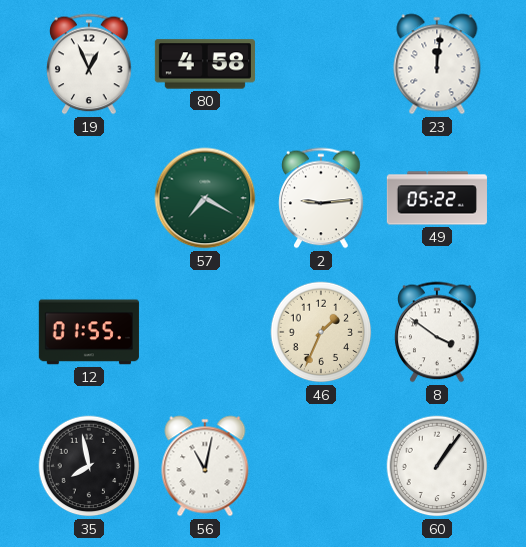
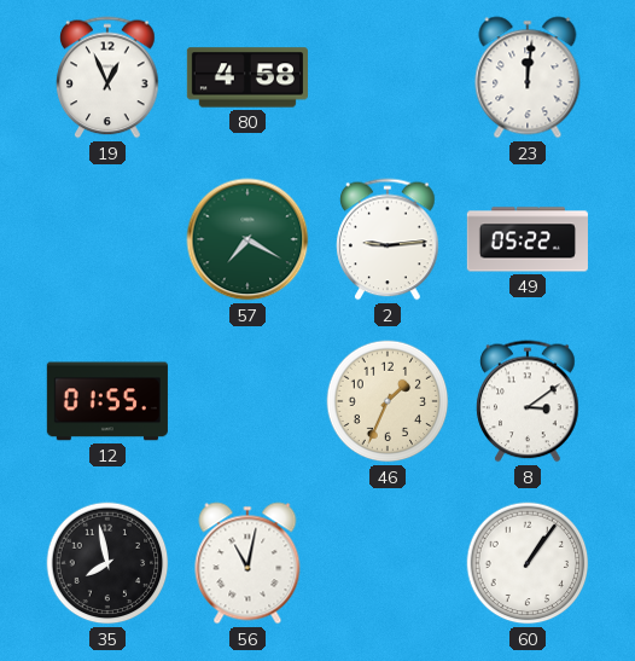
8: 3:51 -> 3:09
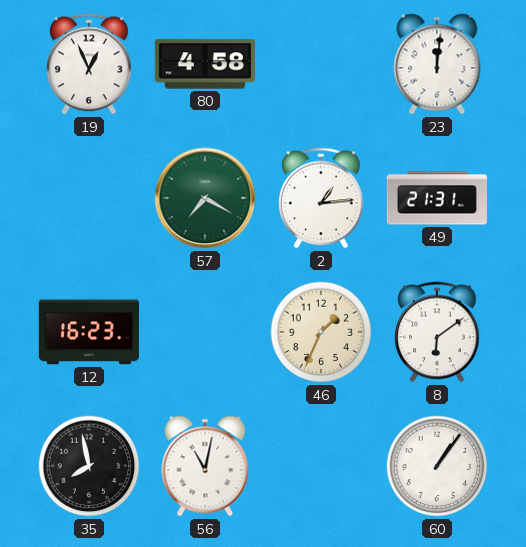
2: 9:14 -> 1:14
49: 05:22 -> 21:31
12: 01:55 -> 16:23
8: 3:09 -> 6:09
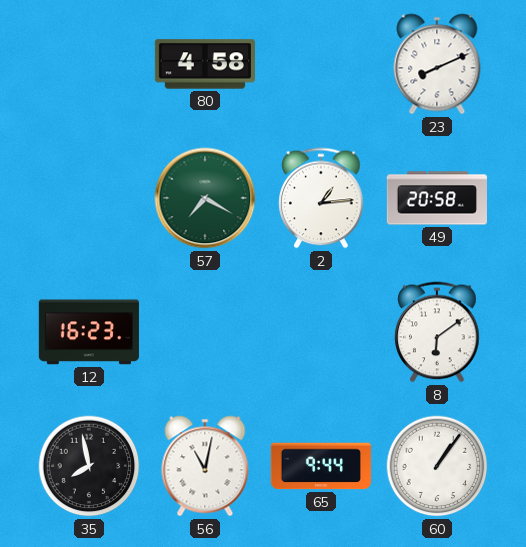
19: 12:56 -> none
23: 12:01 -> 8:11
49: 21:31 -> 20:58
46: 1:34 -> none
65: none -> 9:44
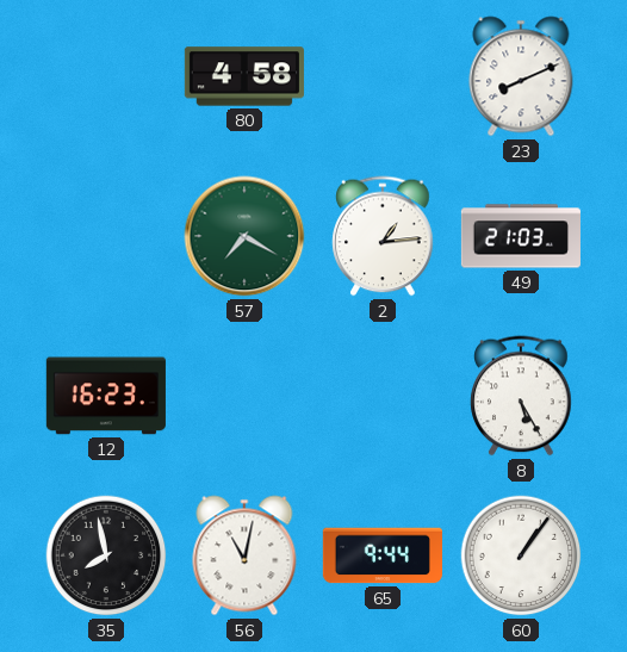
49: 20:58 -> 21:03
8: 6:09 -> 5:25
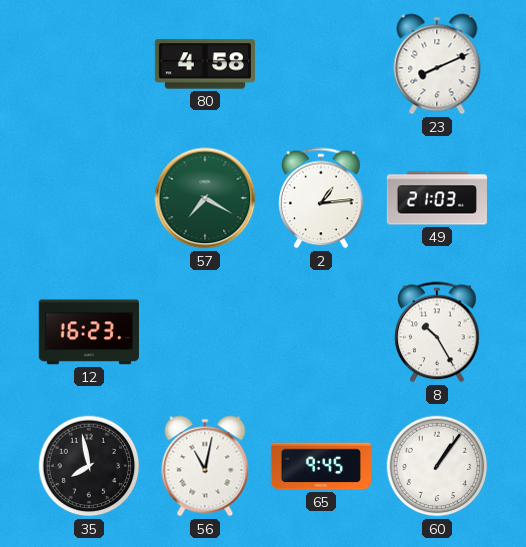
8: 5:25 -> 10:25
65: 9:44 -> 9:45
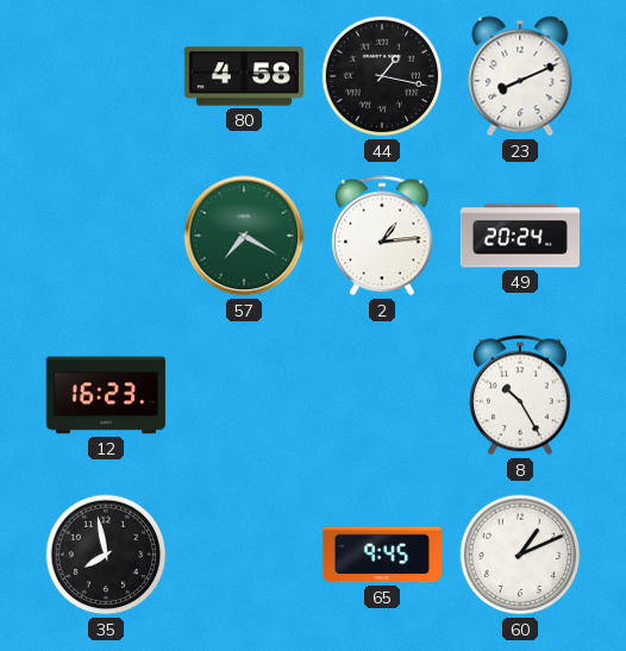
44: none -> 1:17
49: 21:03 -> 20:24
56: 11:02 -> none
60: 1:06 -> 1:11
